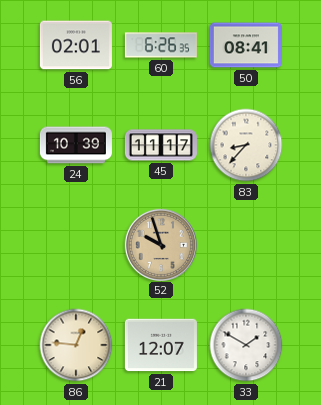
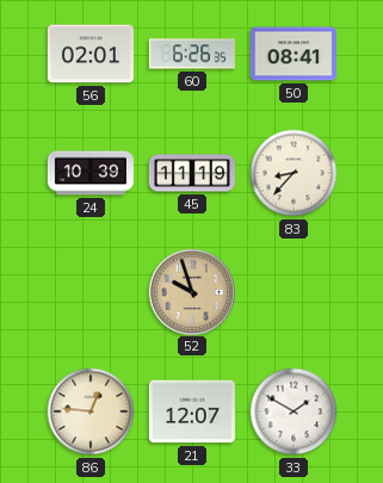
45: 11:17 -> 11:19
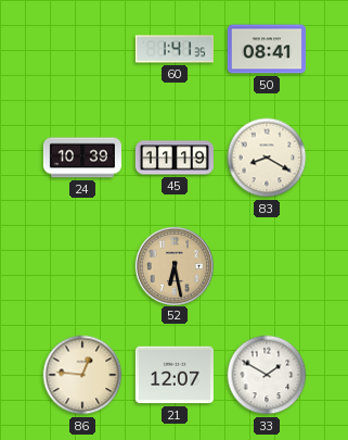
56: 02:01 -> none
60: 6:26 -> 1:41
83: 8:37 -> 8:20
52: 9:57 -> 6:28
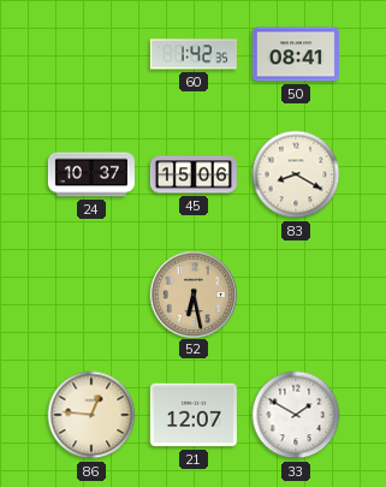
60: 1:41 -> 1:42
24: 10:39 -> 10:37
45: 11:19 -> 15:06
